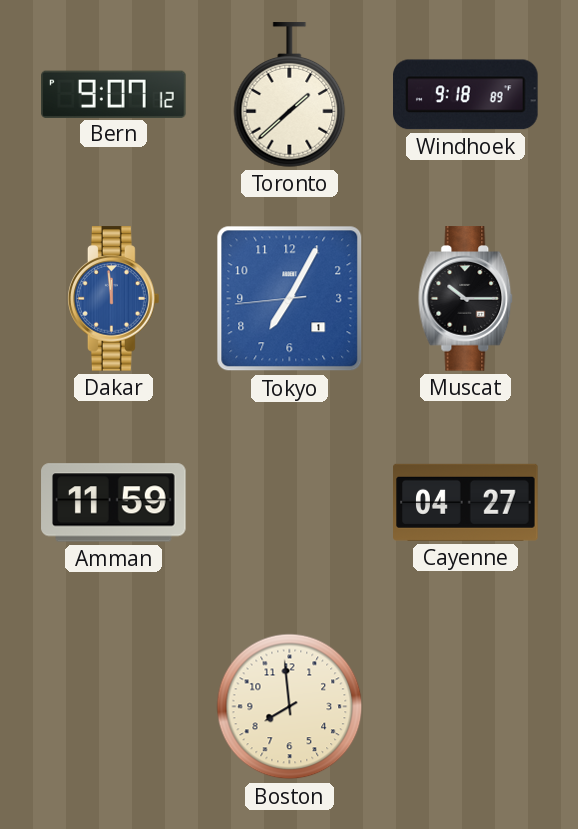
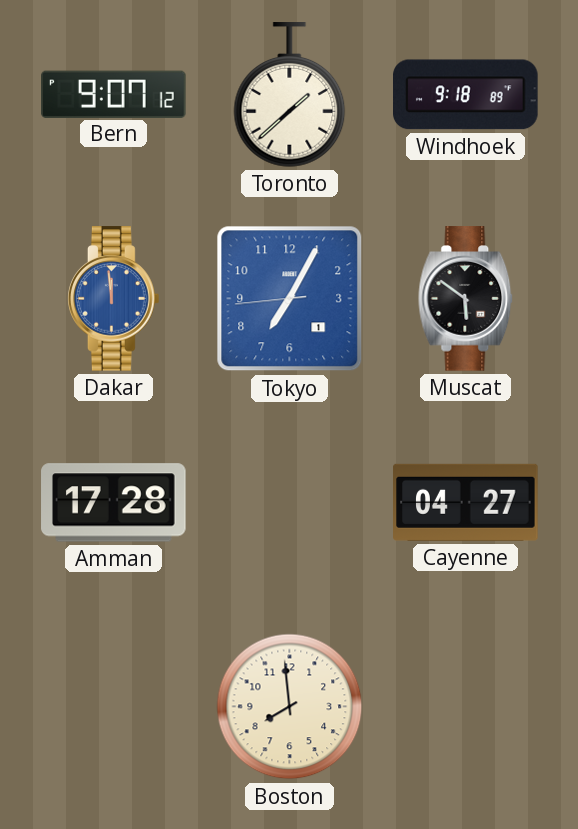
Muscat: 10:15 -> 5:51
Amman: 11:59 -> 17:28
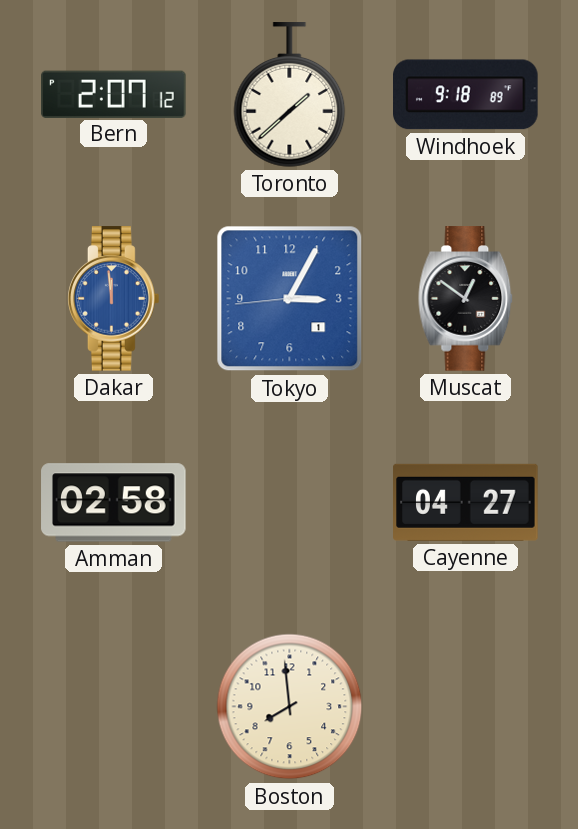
Bern: 9:07 -> 2:07
Tokyo: 7:04 -> 3:04
Muscat: 5:51 -> 12:51
Amman: 17:28 -> 02:58
